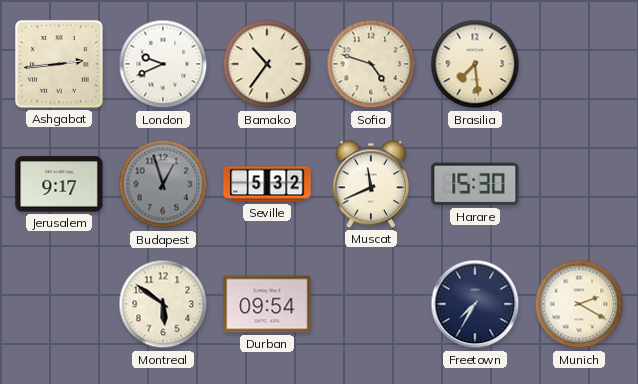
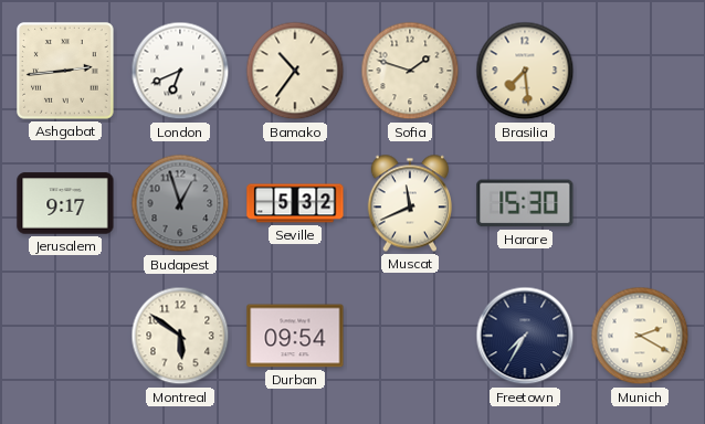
London: 9:41 -> 6:41
Sofia: 4:48 -> 1:48
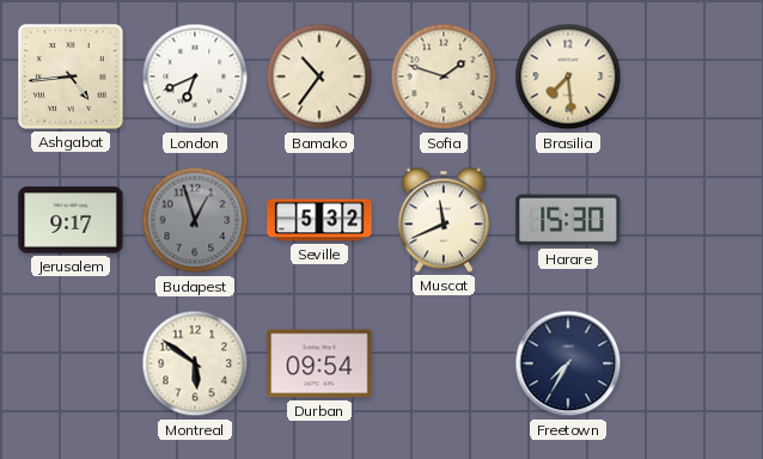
Ashgabat: 2:44 -> 4:44
Munich: 2:20 -> none
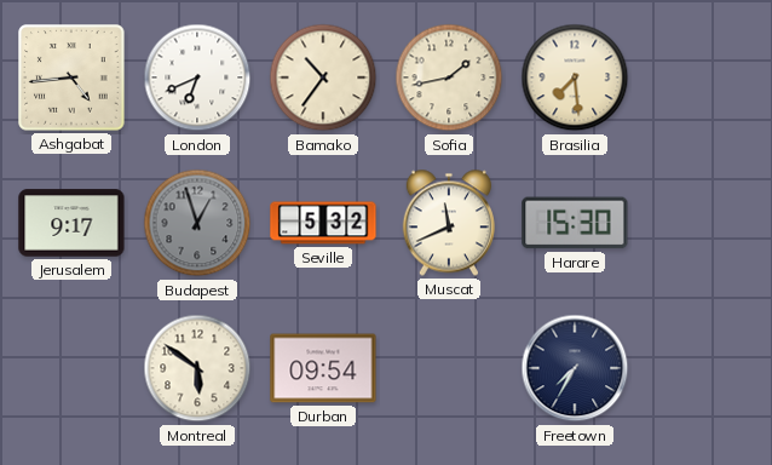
Sofia: 1:48 -> 1:43
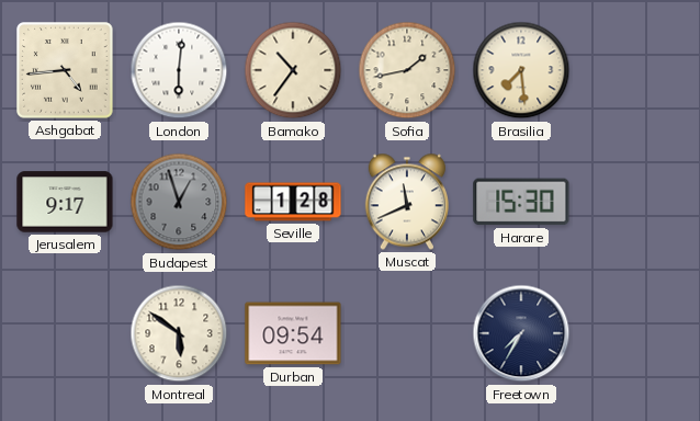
London: 6:41 -> 6:01
Seville: 5:32 -> 1:28
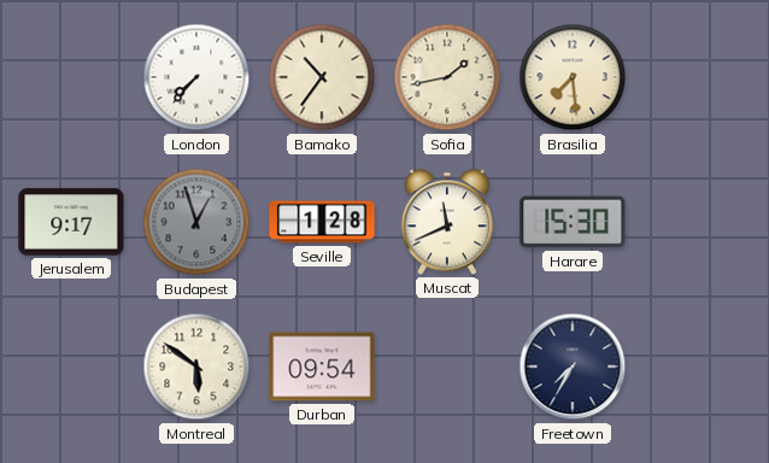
Ashgabat: 4:44 -> none
London: 6:01 -> 7:37
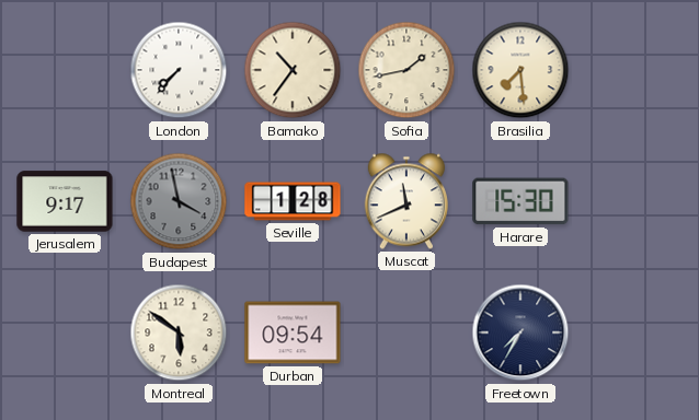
Budapest: 12:57 -> 3:58
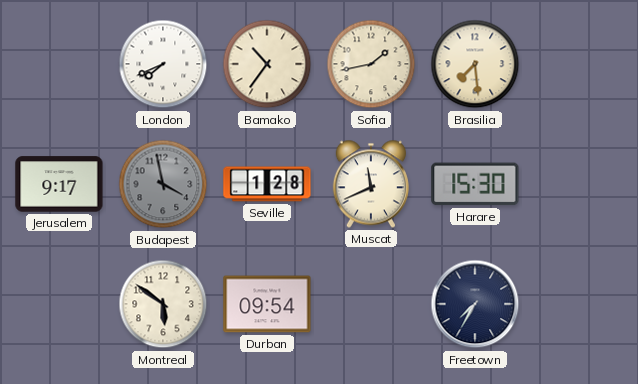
London: 7:37 -> 7:41
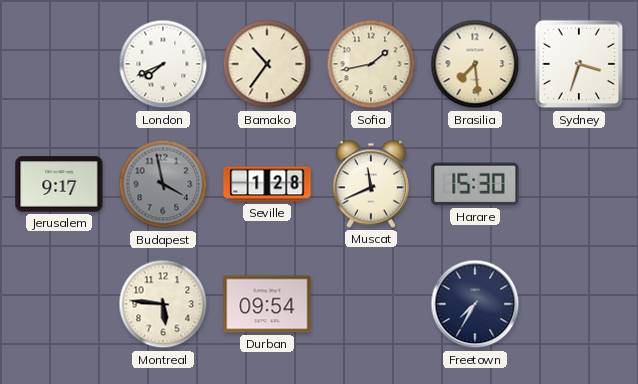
Sydney: none -> 3:33
Montreal: 5:51 -> 5:46
